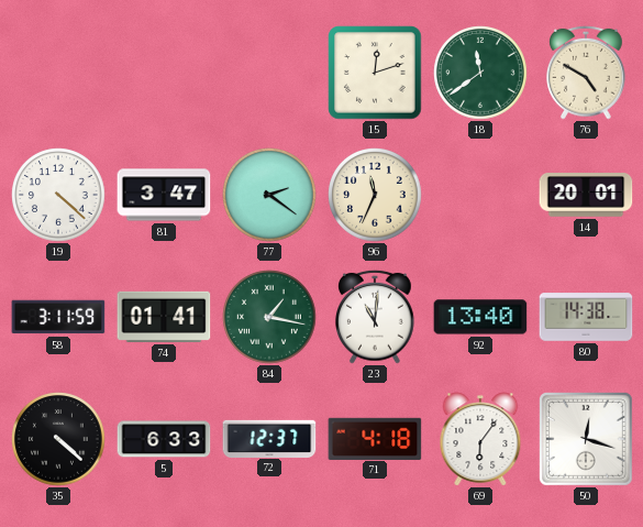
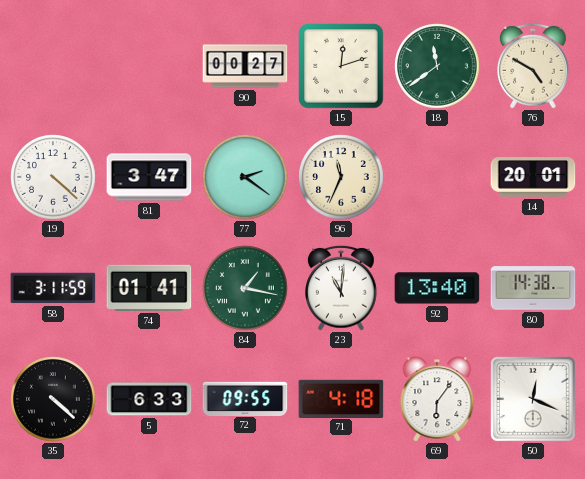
90: none -> 00:27
72: 12:37 -> 09:55
50: 12:18 -> 12:19
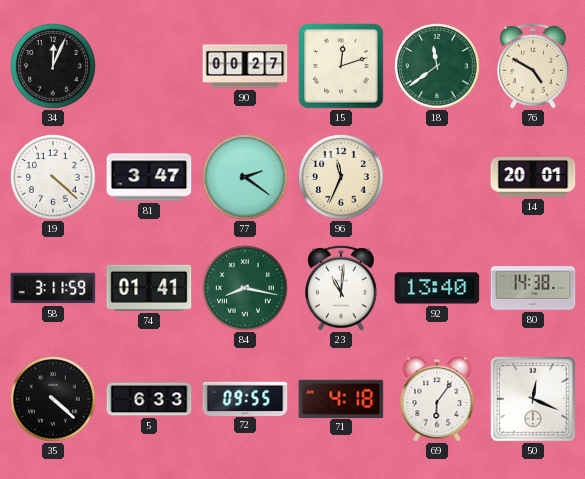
34: none -> 12:04
84: 1:17 -> 8:17
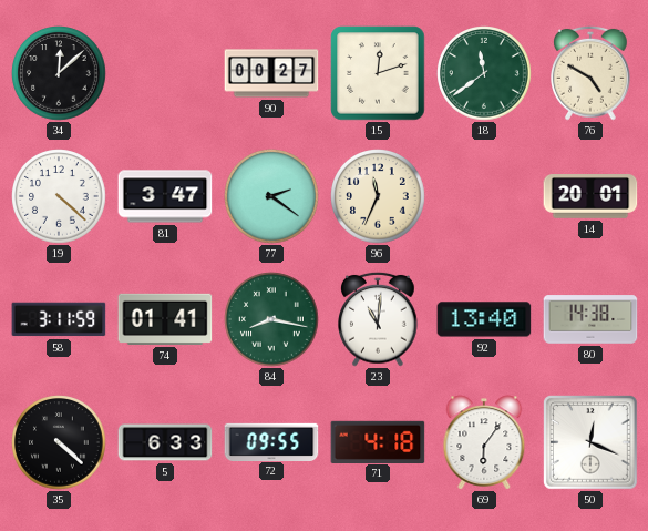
34: 12:04 -> 12:08
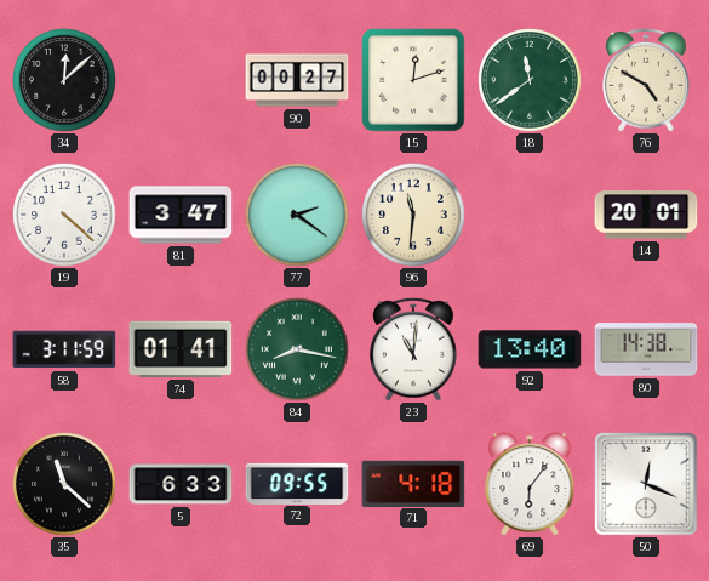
96: 11:34 -> 11:31
35: 4:22 -> 11:22
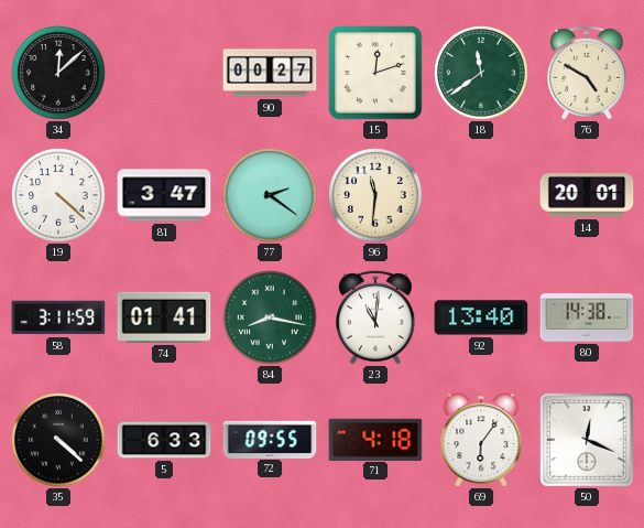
35: 11:22 -> 4:22
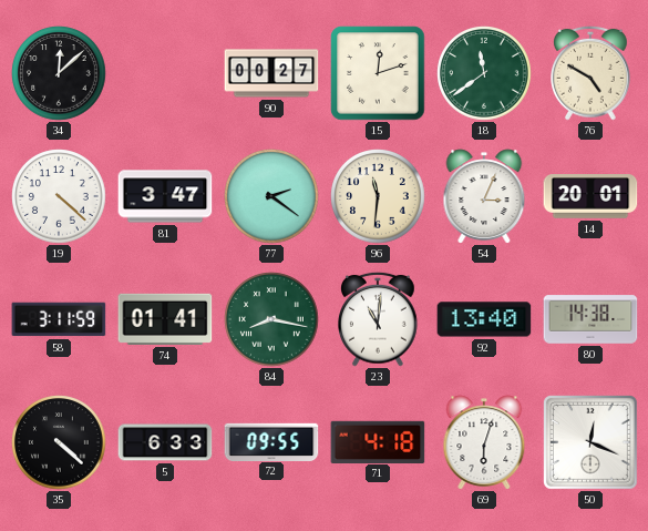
54: none -> 3:04
69: 6:06 -> 6:03
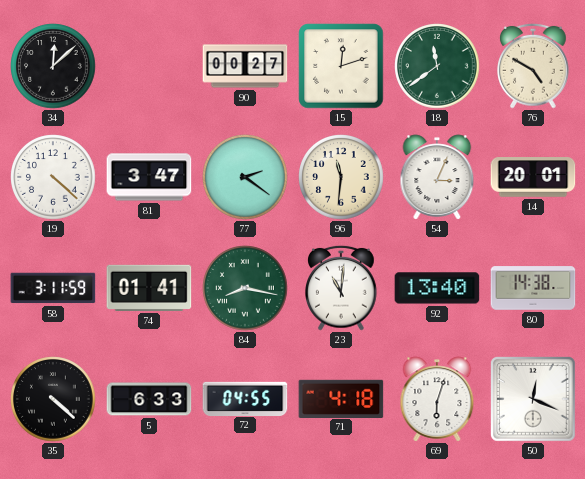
72: 09:55 -> 04:55
